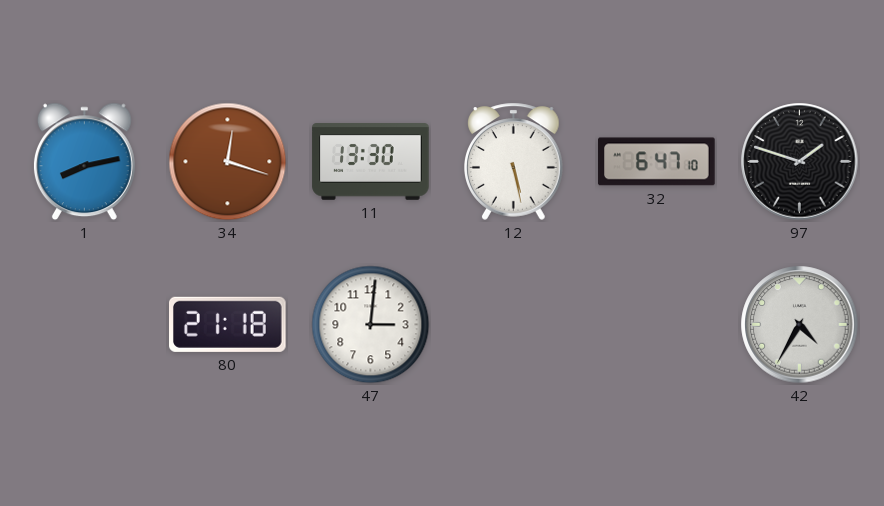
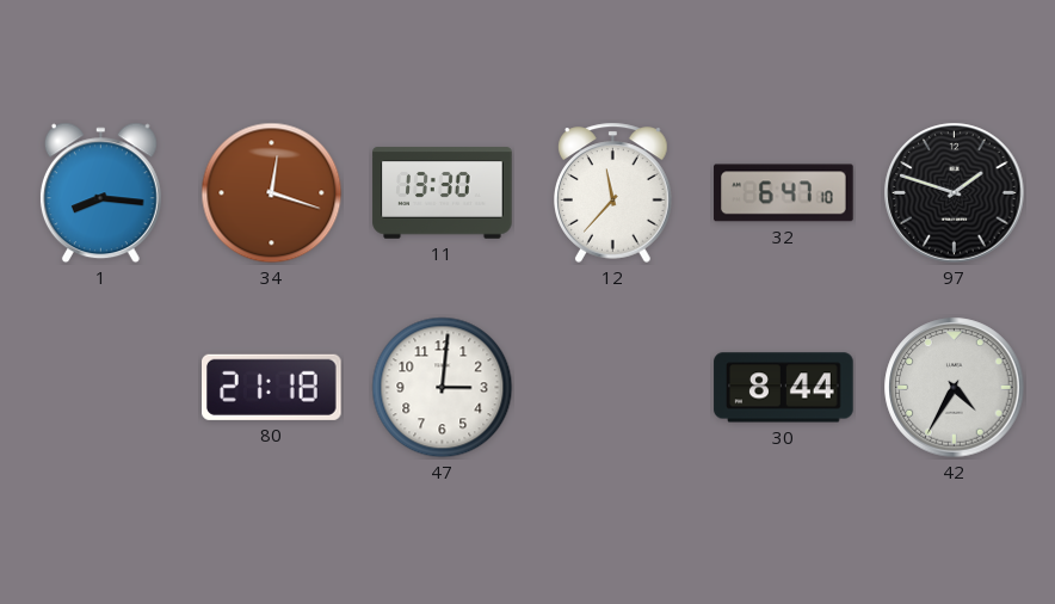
1: 8:13 -> 8:16
12: 5:28 -> 11:37
30: none -> 8:44
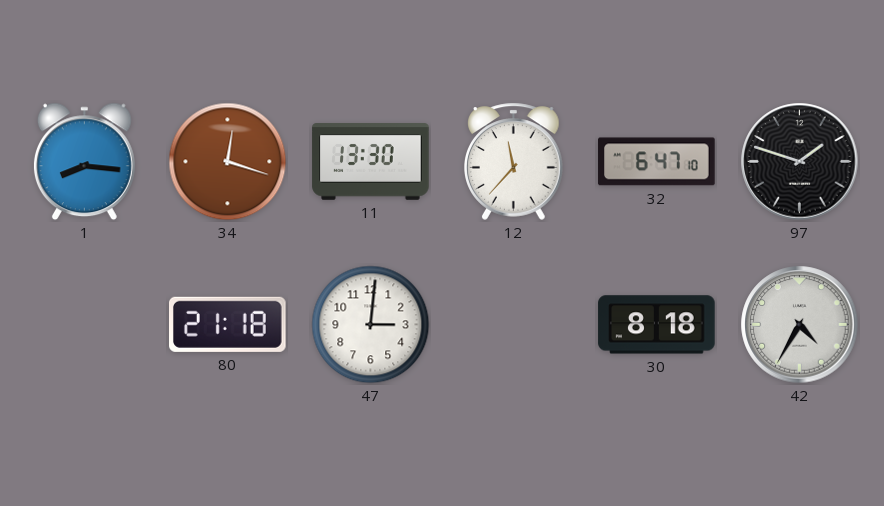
30: 8:44 -> 8:18
